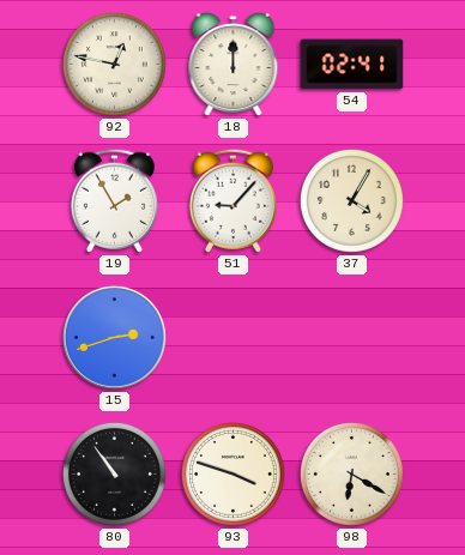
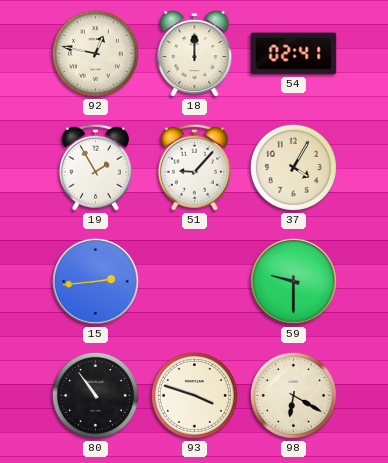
15: 2:42 -> 2:44
59: none -> 9:30
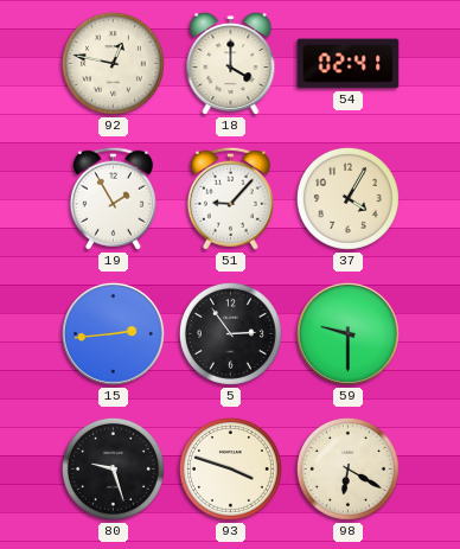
18: 12:00 -> 4:00
5: none -> 2:54
80: 10:54 -> 9:27
